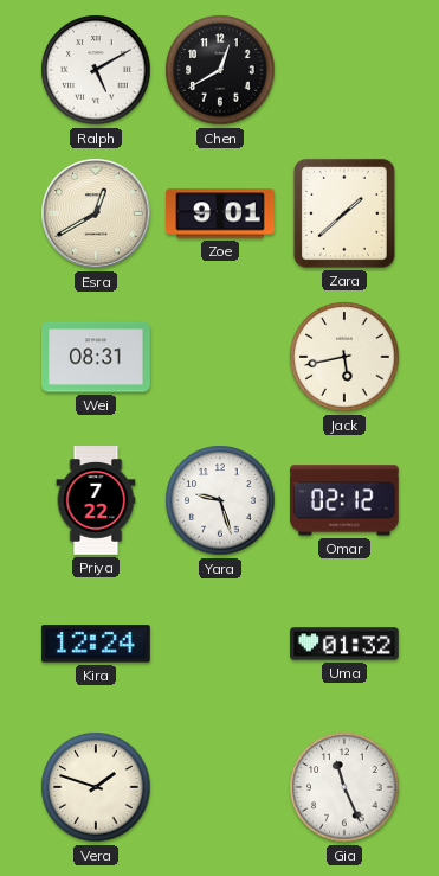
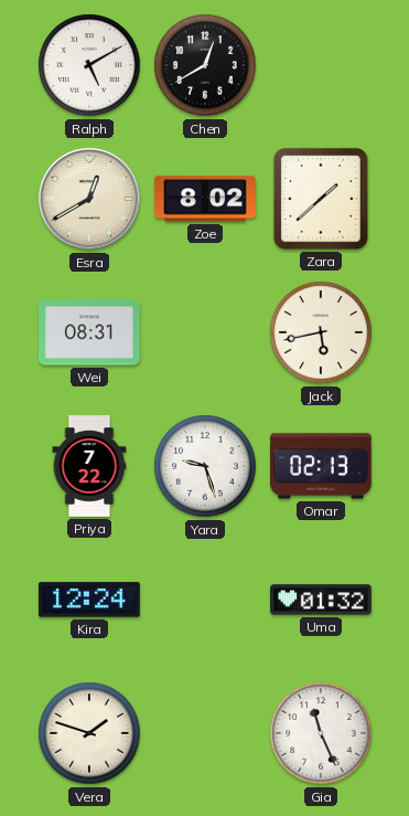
Zoe: 9:01 -> 8:02
Omar: 02:12 -> 02:13
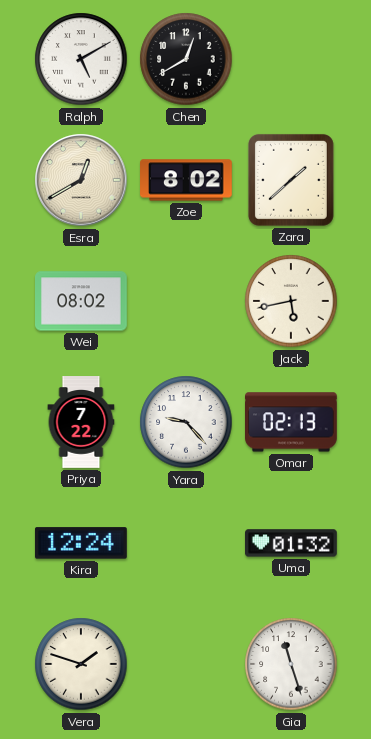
Wei: 08:31 -> 08:02
Yara: 9:27 -> 9:23
Gia: 11:26 -> 11:27
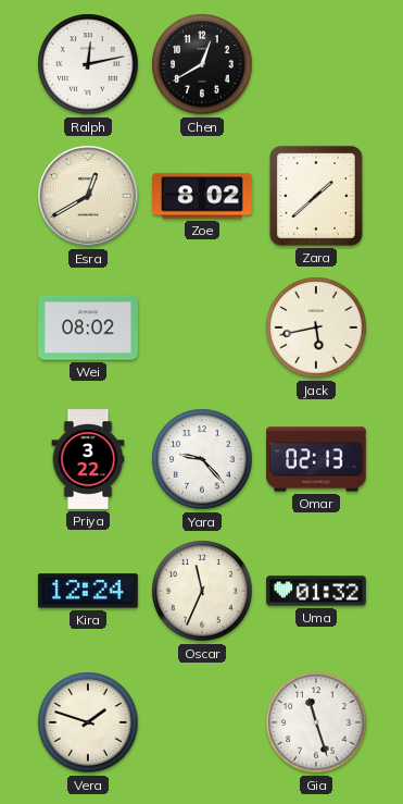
Ralph: 5:10 -> 12:13
Priya: 7:22 -> 3:22
Oscar: none -> 11:34
